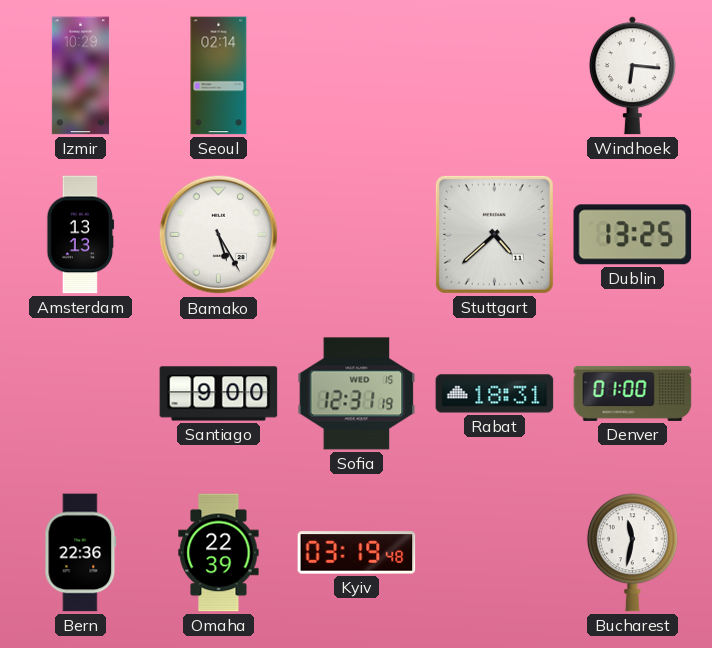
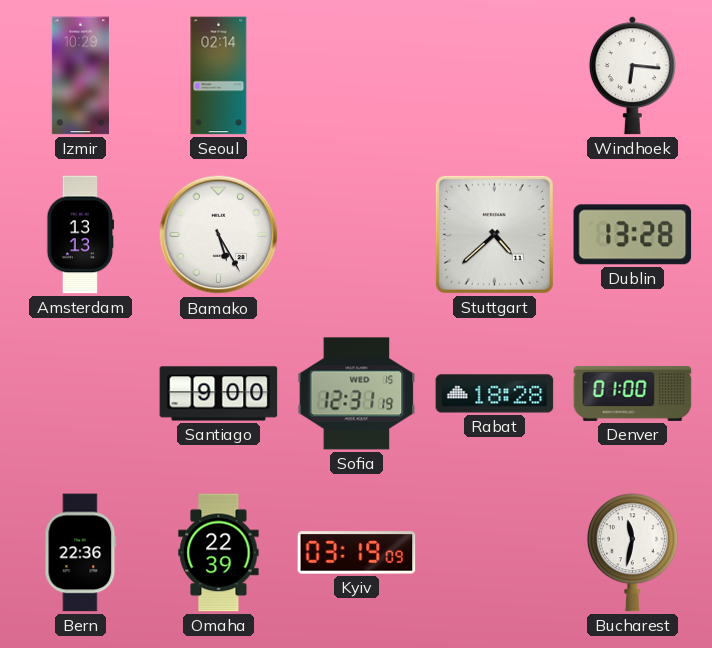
Dublin: 13:25 -> 13:28
Rabat: 18:31 -> 18:28
Kyiv: 03:19:48 -> 03:19:09
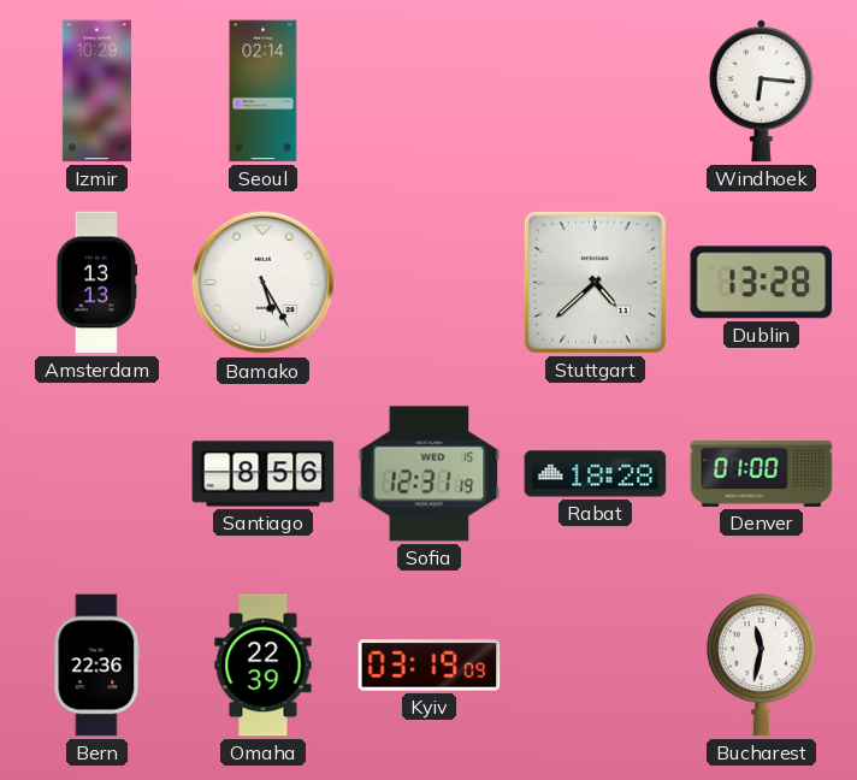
Santiago: 9:00 -> 8:56
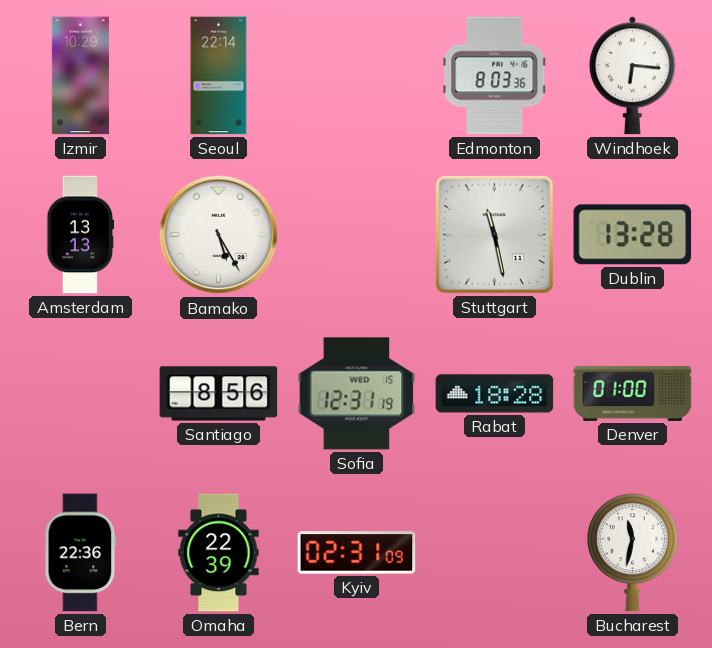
Seoul: 02:14 -> 22:14
Edmonton: none -> 8:03
Stuttgart: 4:38 -> 11:28
Kyiv: 03:19 -> 02:31
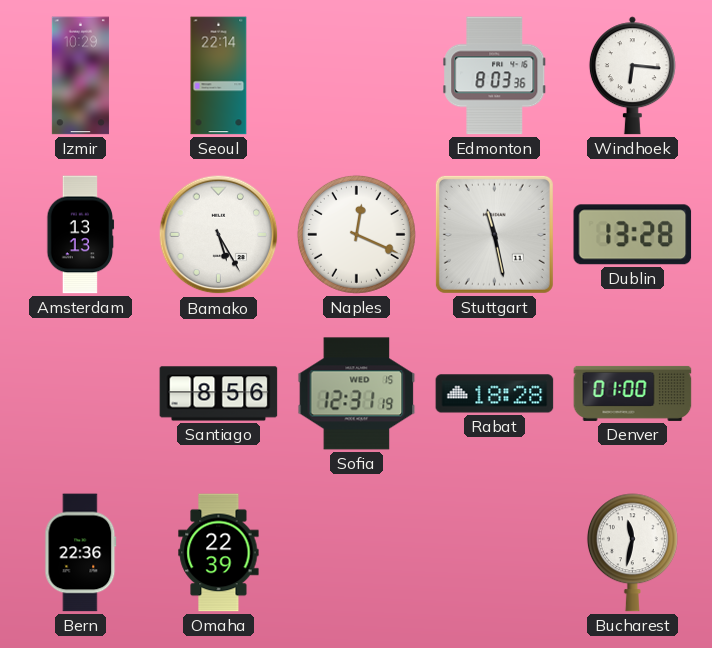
Naples: none -> 12:19
Kyiv: 02:31 -> none
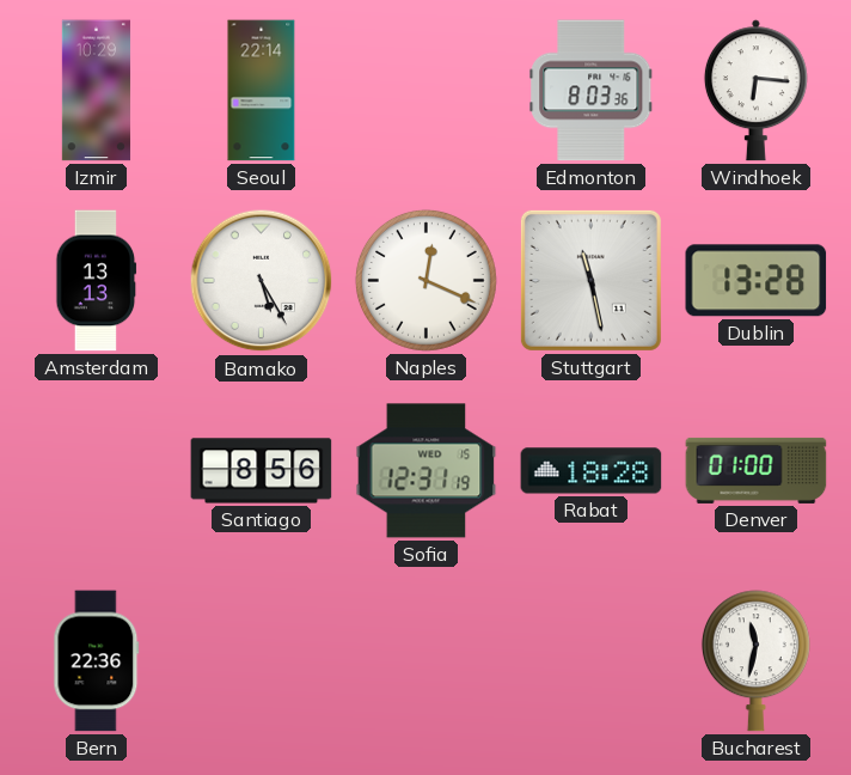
Omaha: 22:39 -> none
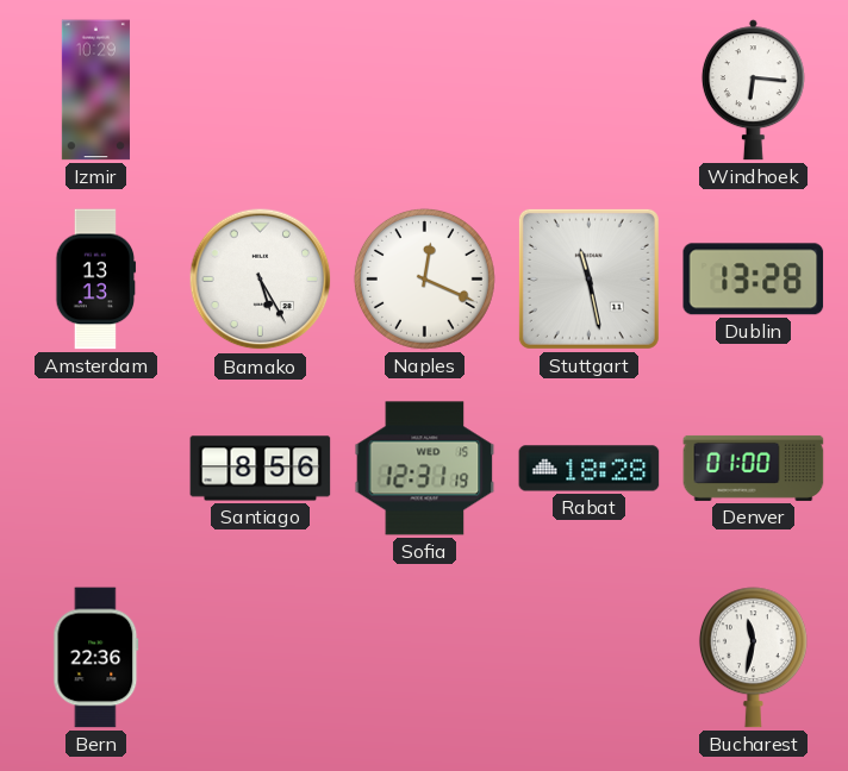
Seoul: 22:14 -> none
Edmonton: 8:03 -> none
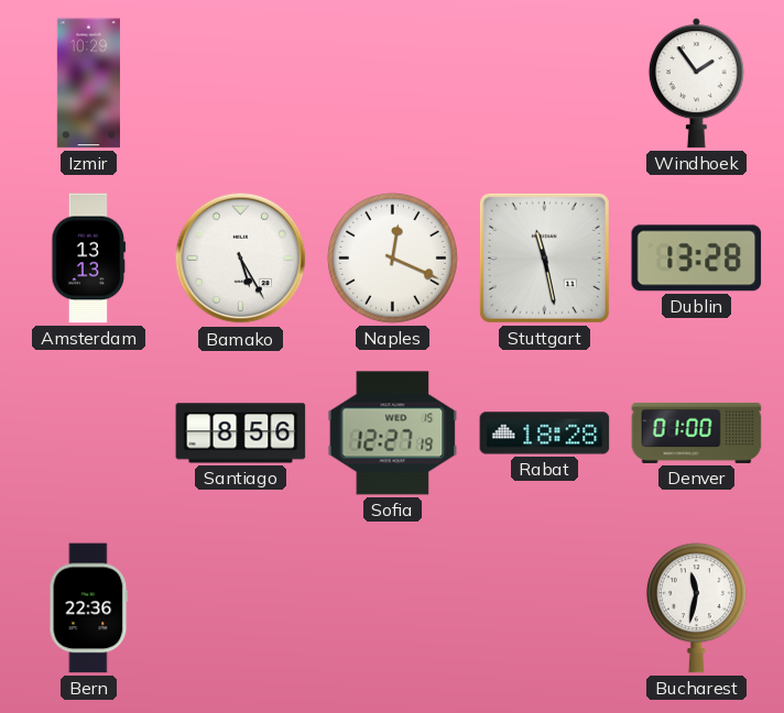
Windhoek: 6:16 -> 1:54
Sofia: 12:31 -> 12:27
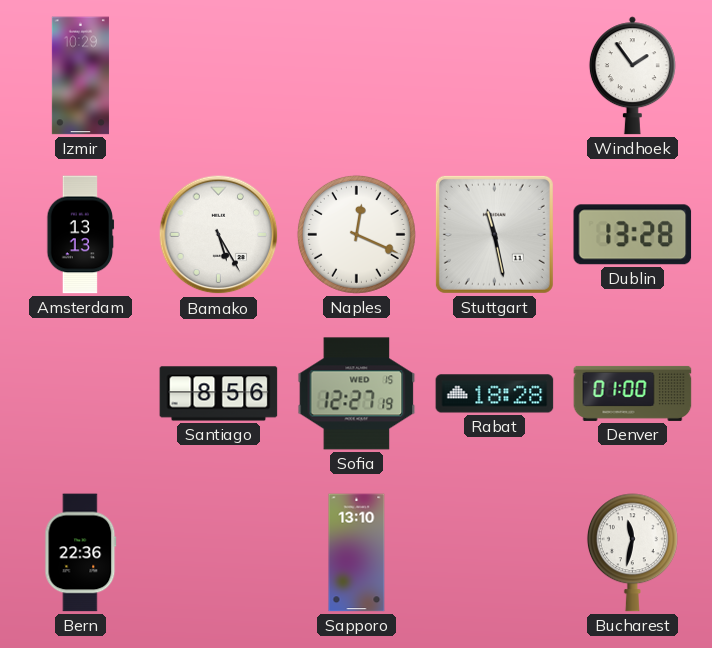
Sapporo: none -> 13:10
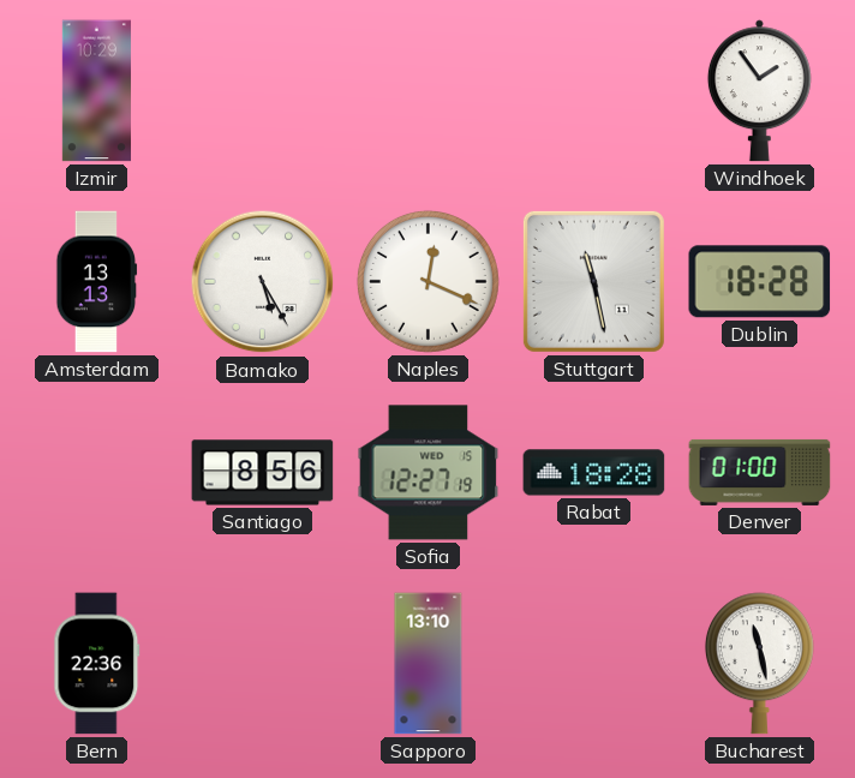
Dublin: 13:28 -> 18:28
Bucharest: 11:32 -> 11:28
